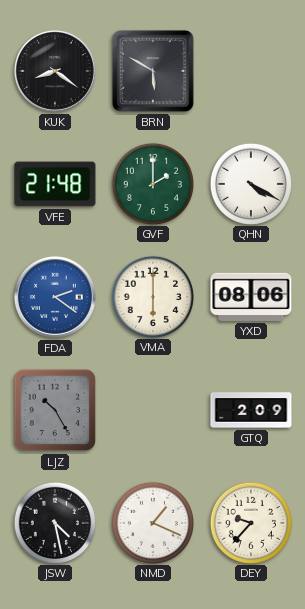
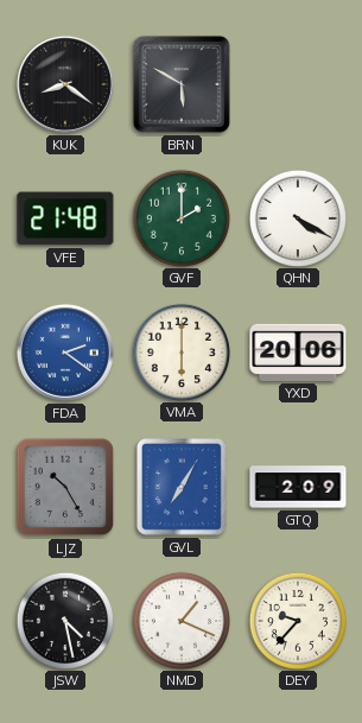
YXD: 08:06 -> 20:06
GVL: none -> 7:05
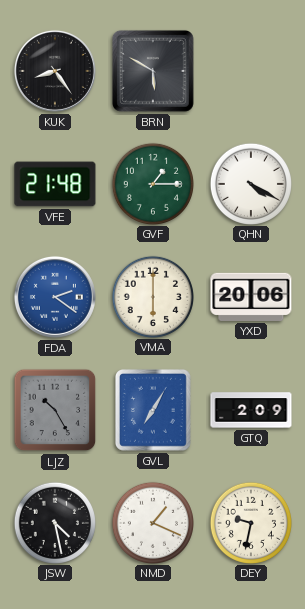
KUK: 8:21 -> 8:24
GVF: 2:00 -> 1:15
DEY: 9:37 -> 9:32
